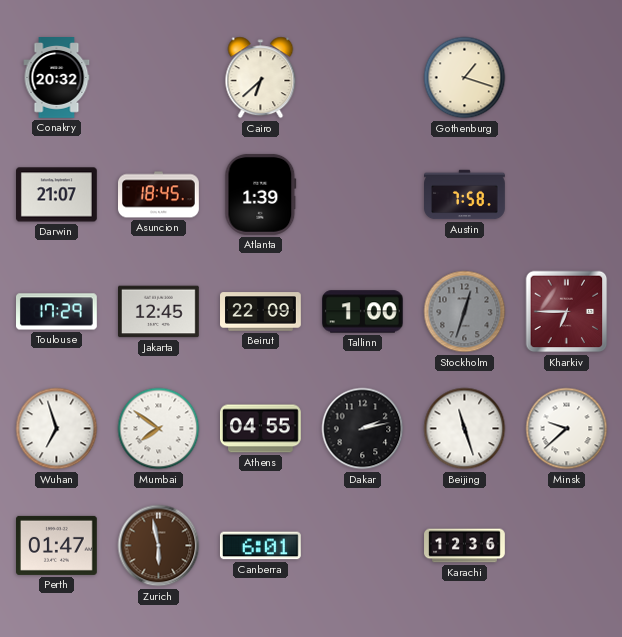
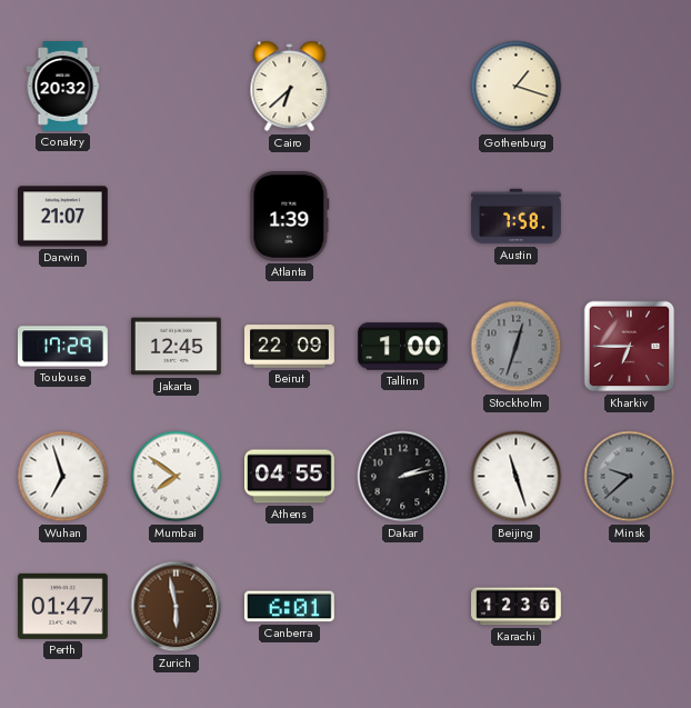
Asuncion: 18:45 -> none
Minsk dial: white -> grey
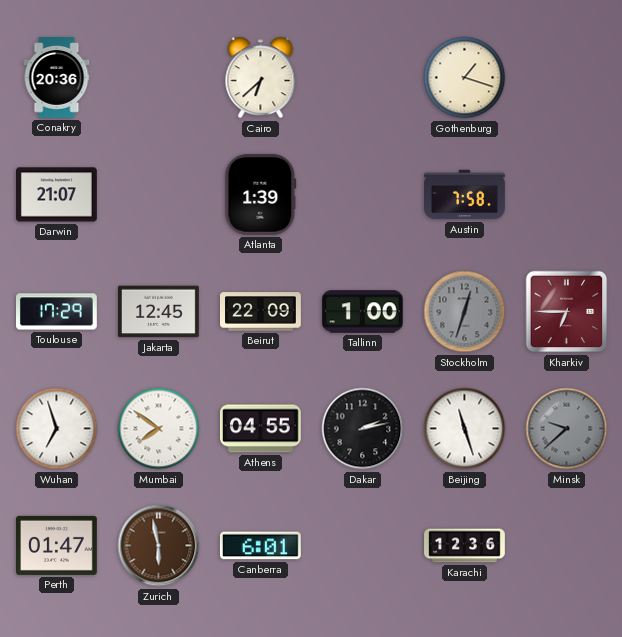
Conakry: 20:32 -> 20:36
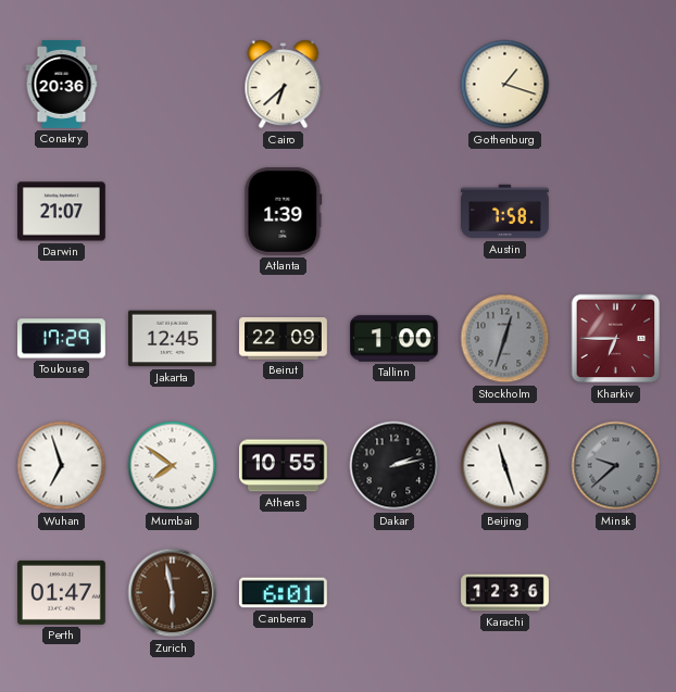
Athens: 04:55 -> 10:55
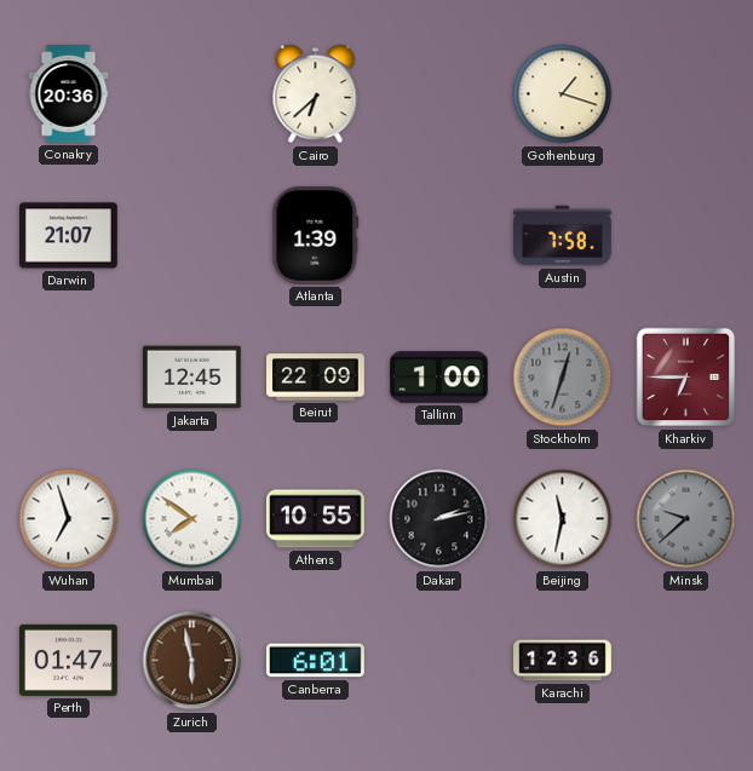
Toulouse: 17:29 -> none
Beijing: 11:27 -> 11:32
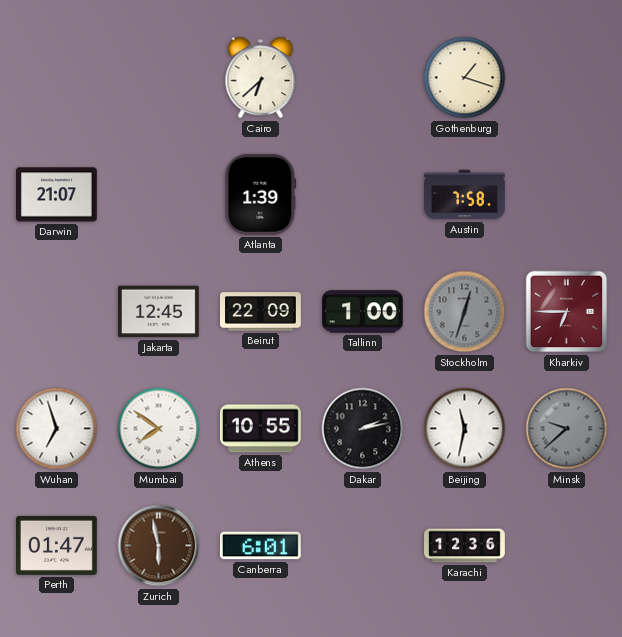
Conakry: 20:36 -> none
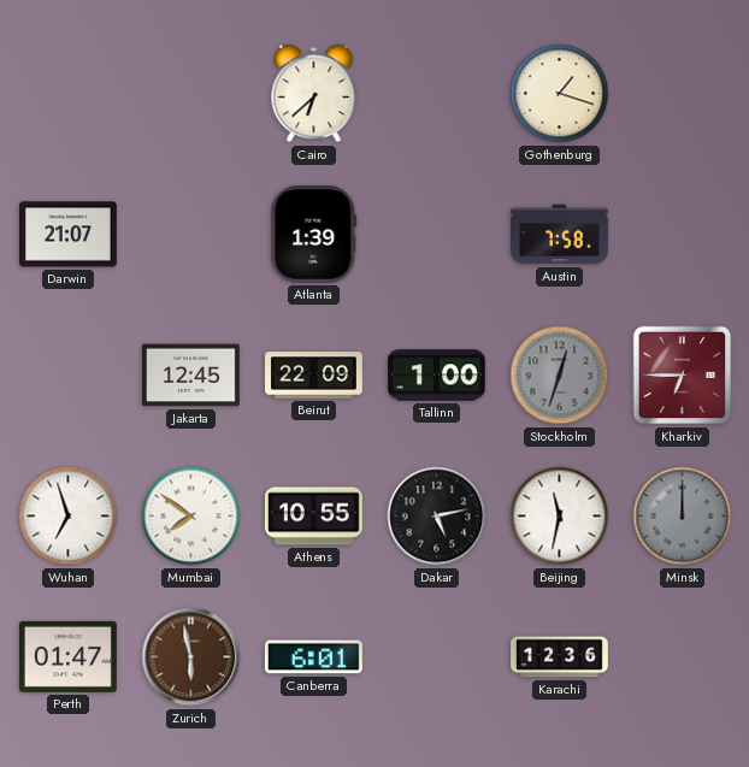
Dakar: 2:13 -> 5:13
Minsk: 9:38 -> 12:00
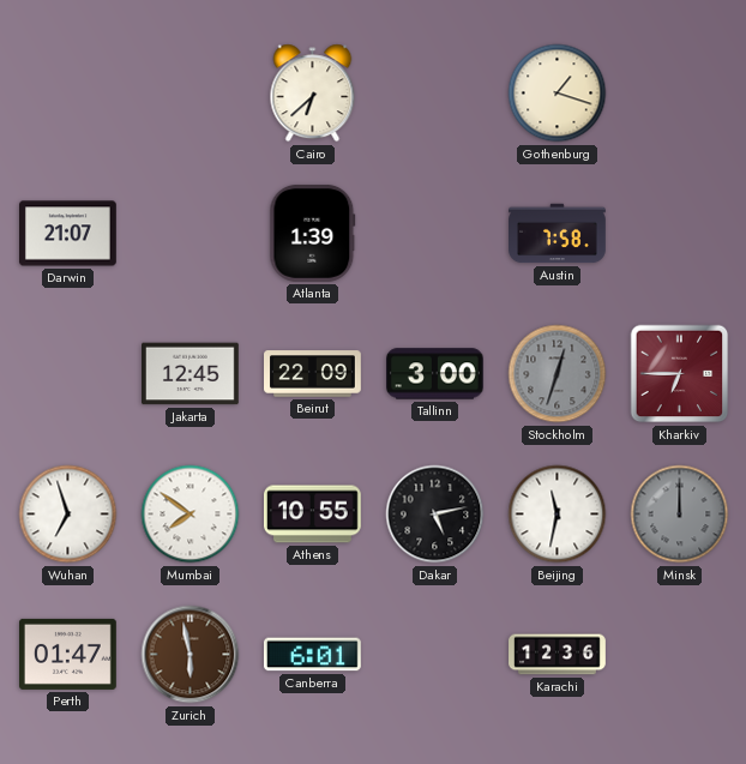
Tallinn: 1:00 -> 3:00
